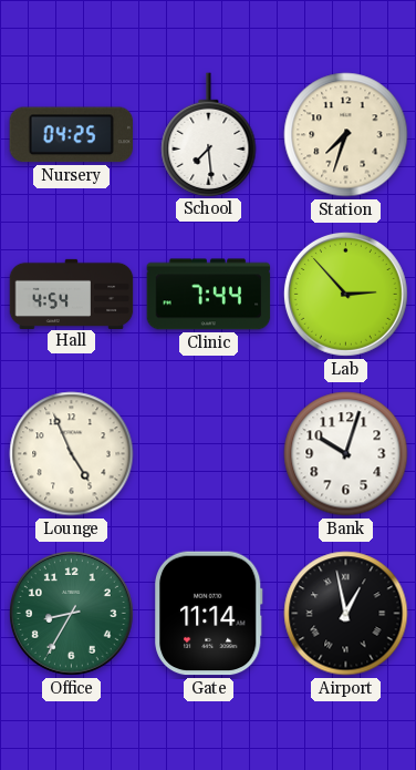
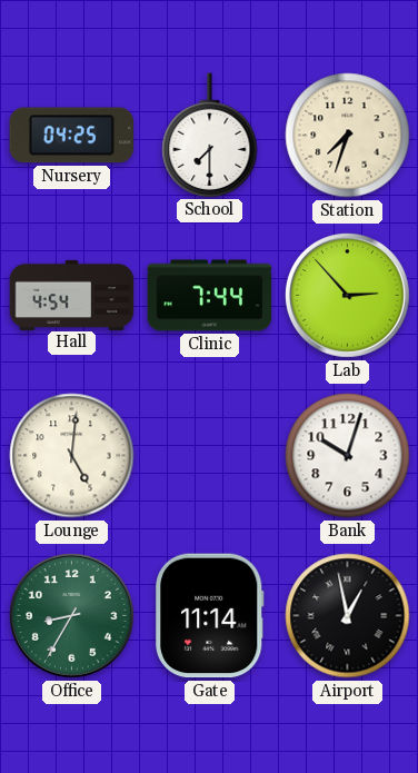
School: 7:29 -> 7:30
Lounge: 4:56 -> 5:01
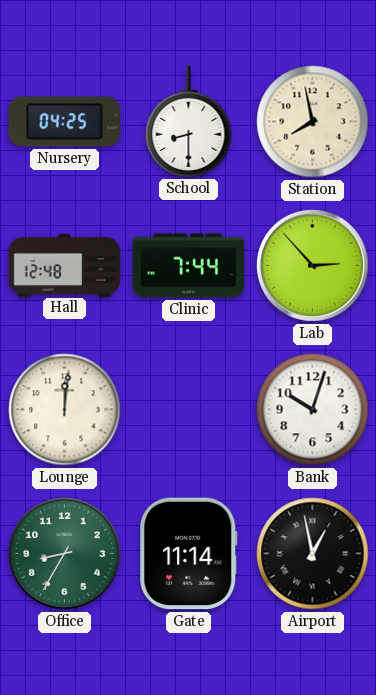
School: 7:30 -> 8:30
Station: 7:33 -> 7:58
Hall: 4:54 -> 12:48
Lounge: 5:01 -> 12:01
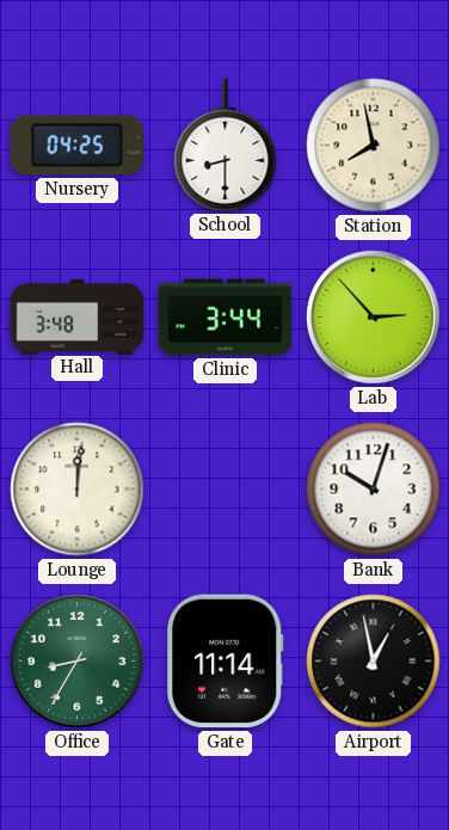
Hall: 12:48 -> 3:48
Clinic: 7:44 -> 3:44
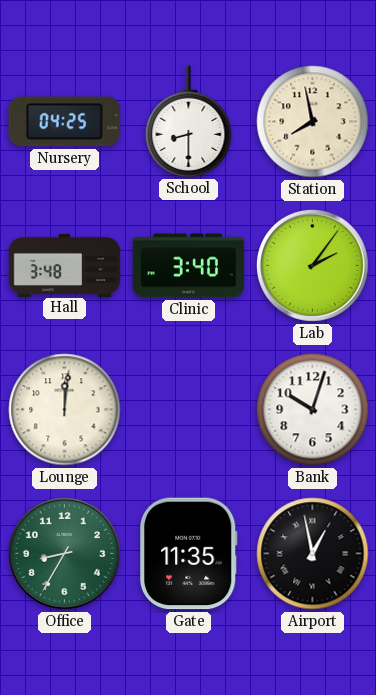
Clinic: 3:44 -> 3:40
Lab: 2:53 -> 2:06
Gate: 11:14 -> 11:35
